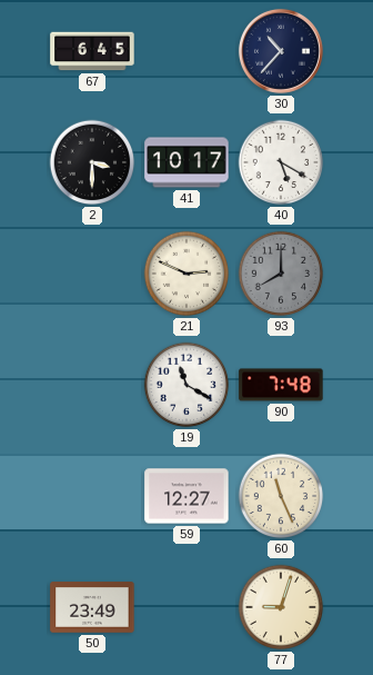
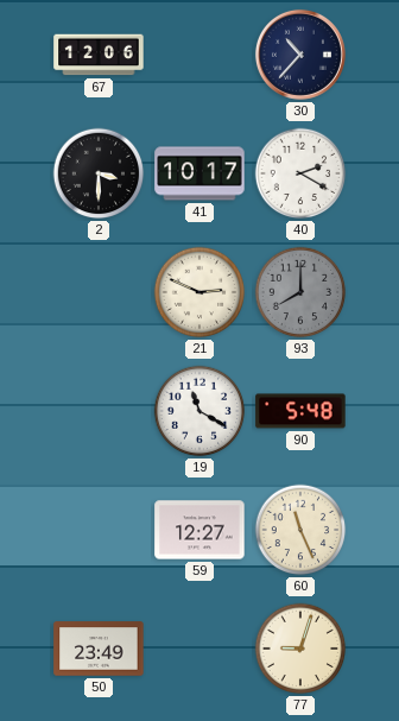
67: 6:45 -> 12:06
40: 5:20 -> 2:20
90: 7:48 -> 5:48
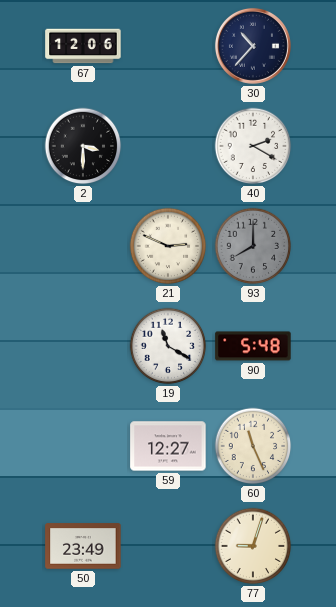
41: 10:17 -> none
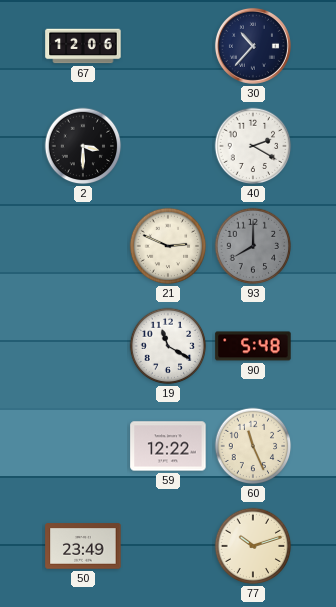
59: 12:27 -> 12:22
77: 9:03 -> 10:12
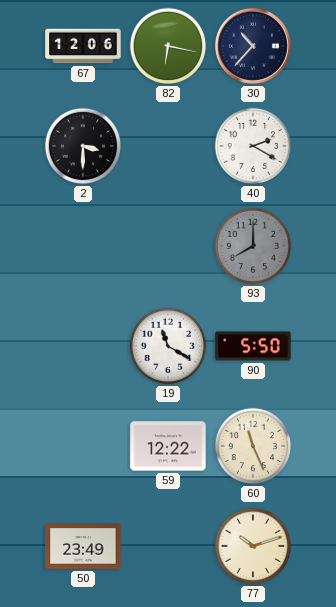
82: none -> 6:17
21: 2:49 -> none
90: 5:48 -> 5:50
